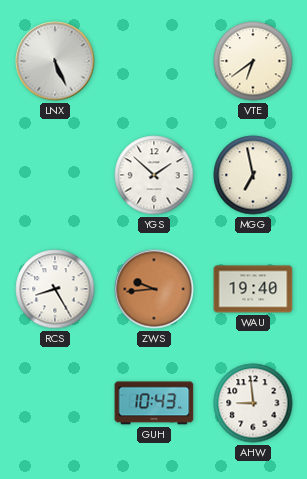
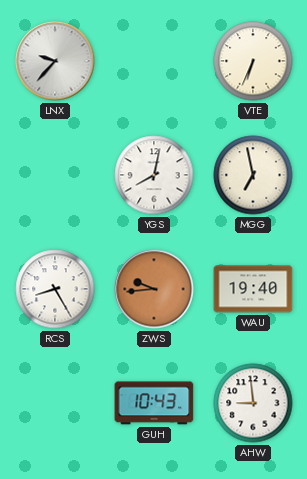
LNX: 5:26 -> 9:37
VTE: 6:39 -> 6:34
YGS: 1:52 -> 8:02
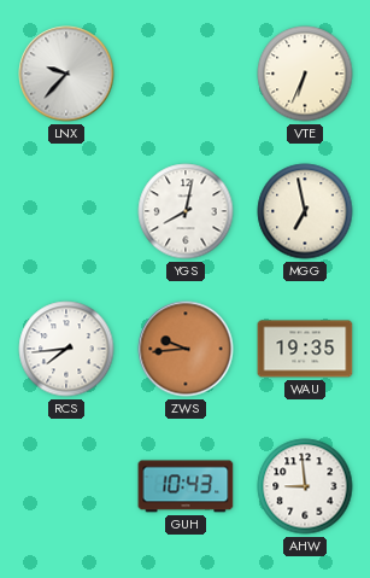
RCS: 8:25 -> 7:44
WAU: 19:40 -> 19:35
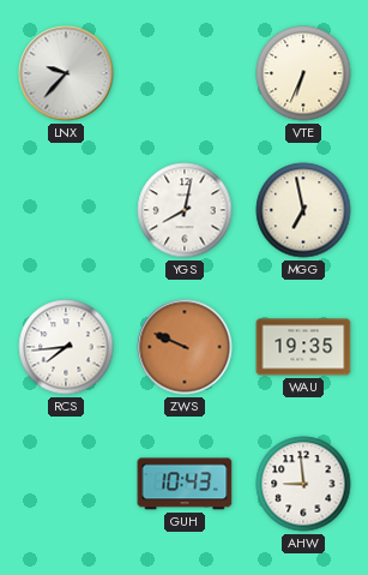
ZWS: 9:44 -> 9:49
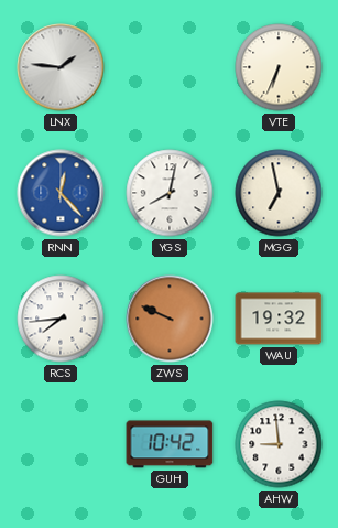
LNX: 9:37 -> 1:46
RNN: none -> 12:23
WAU: 19:35 -> 19:32
GUH: 10:43 -> 10:42
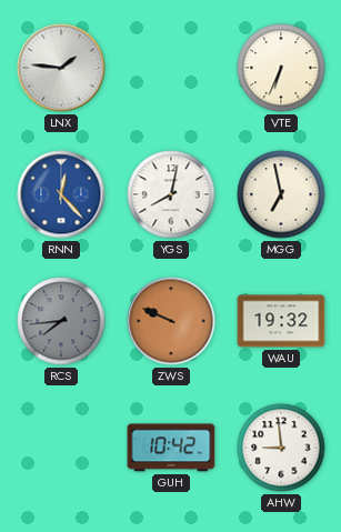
RCS dial: white -> grey
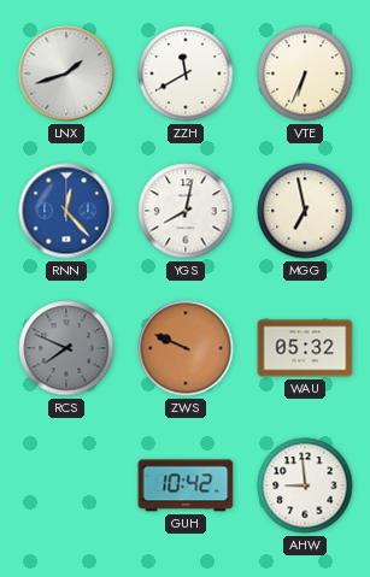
LNX: 1:46 -> 1:42
ZZH: none -> 11:40
RCS: 7:44 -> 7:49
WAU: 19:32 -> 05:32
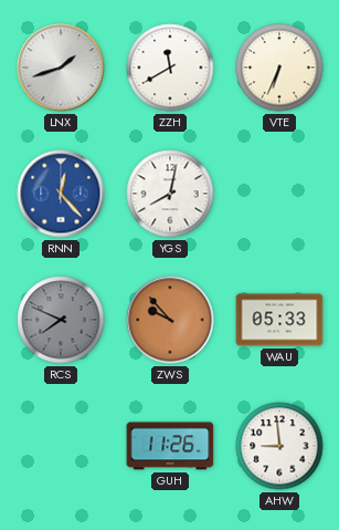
MGG: 6:58 -> none
ZWS: 9:49 -> 9:53
WAU: 05:32 -> 05:33
GUH: 10:42 -> 11:26
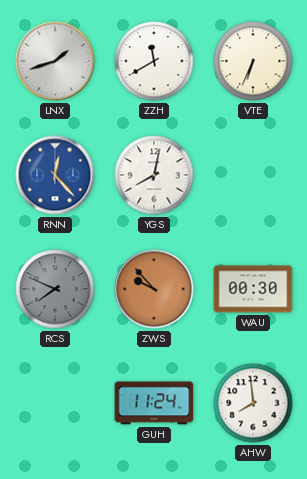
WAU: 05:33 -> 00:30
GUH: 11:26 -> 11:24
AHW: 8:59 -> 7:59
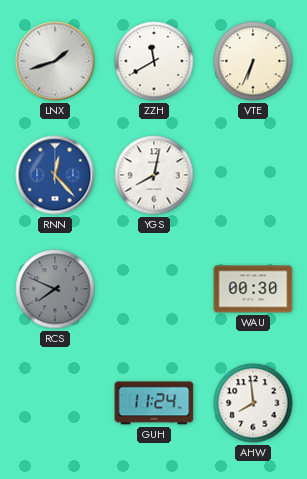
ZWS: 9:53 -> none
